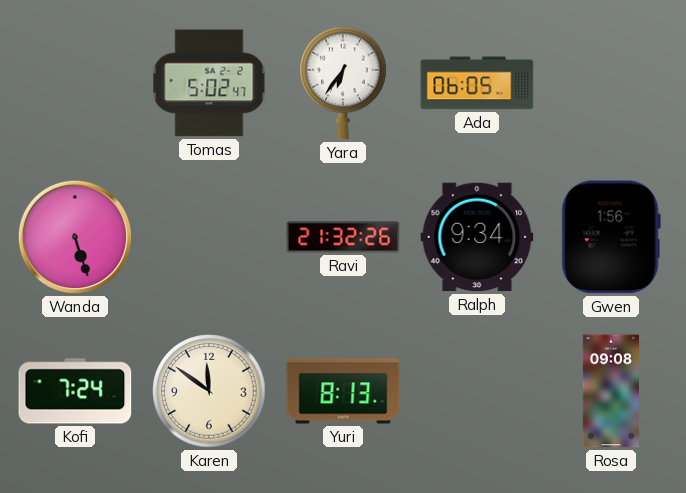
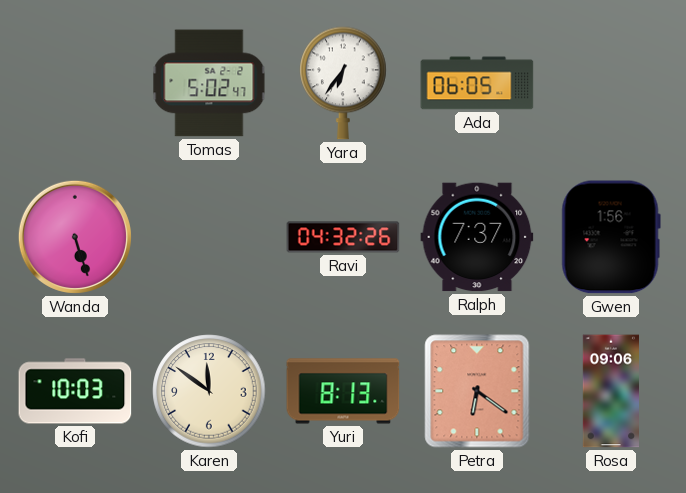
Ravi: 21:32 -> 04:32
Ralph: 9:34 -> 7:37
Kofi: 7:24 -> 10:03
Petra: none -> 6:21
Rosa: 09:08 -> 09:06
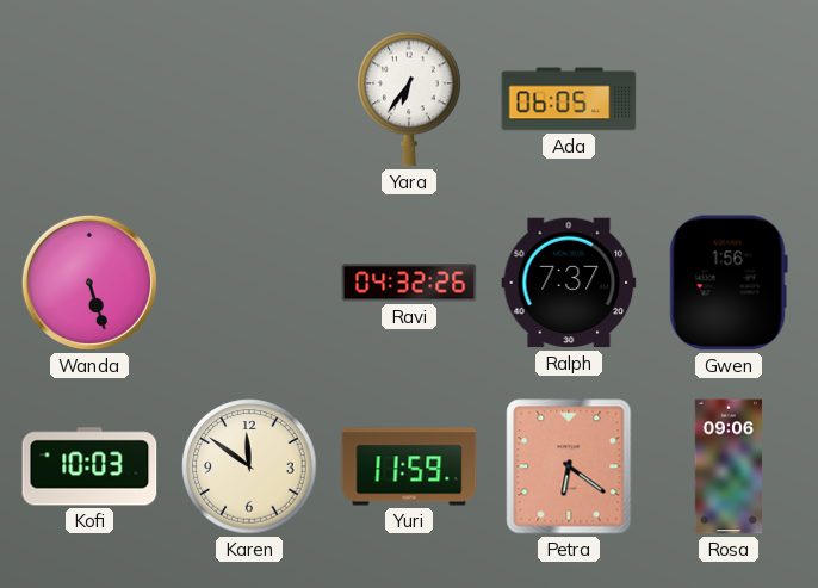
Tomas: 5:02 -> none
Yuri: 8:13 -> 11:59
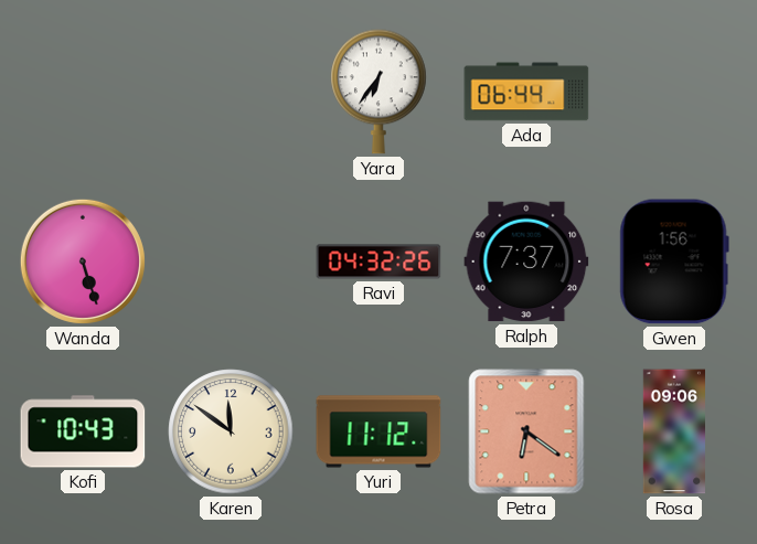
Ada: 06:05 -> 06:44
Kofi: 10:03 -> 10:43
Yuri: 11:59 -> 11:12
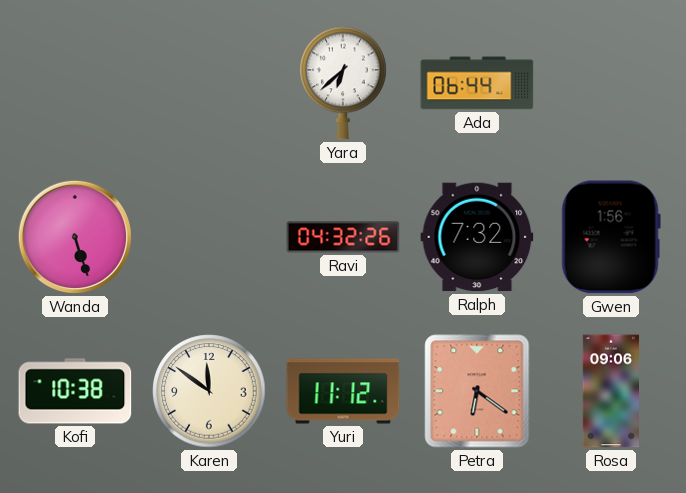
Yara: 6:36 -> 6:38
Ralph: 7:37 -> 7:32
Kofi: 10:43 -> 10:38
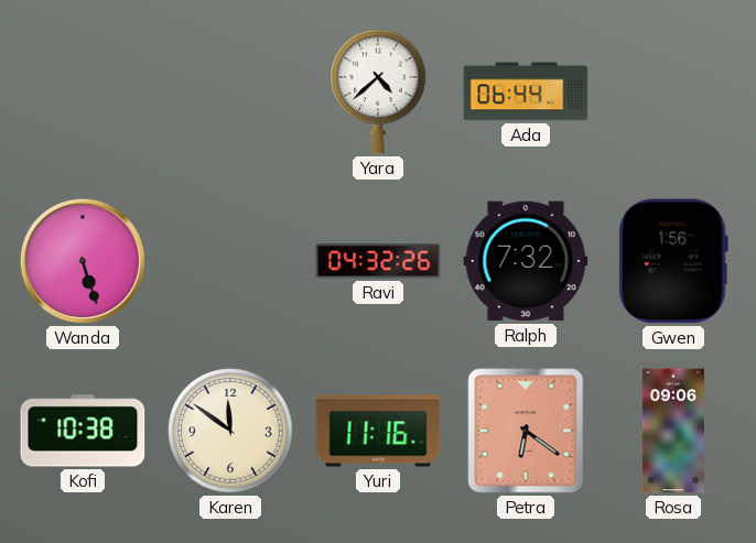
Yara: 6:38 -> 4:38
Yuri: 11:12 -> 11:16
